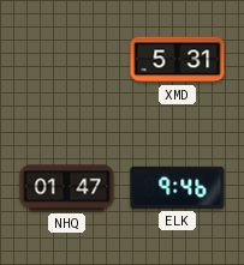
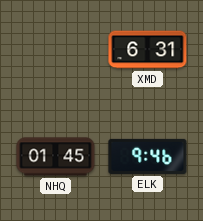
XMD: 5:31 -> 6:31
NHQ: 01:47 -> 01:45
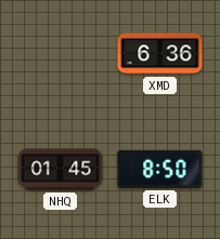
XMD: 6:31 -> 6:36
ELK: 9:46 -> 8:50
